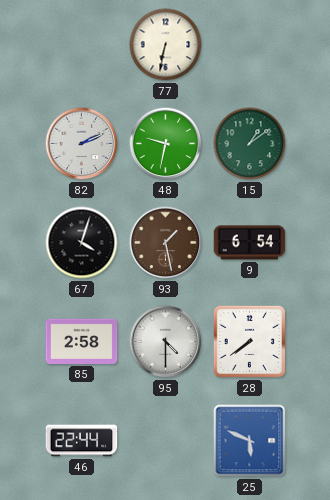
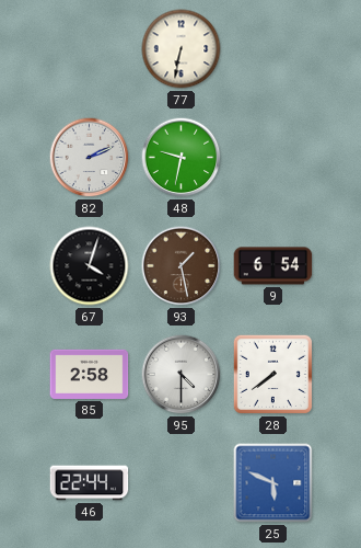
15: 1:09 -> none
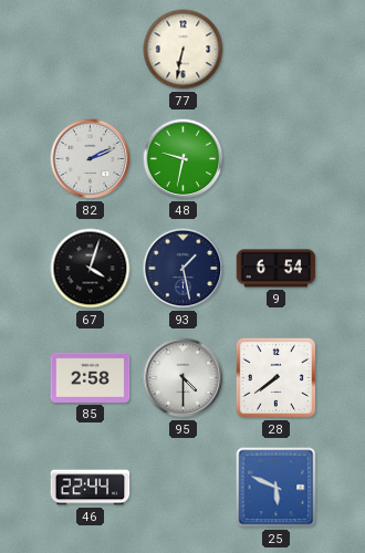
93 dial: brown -> navy
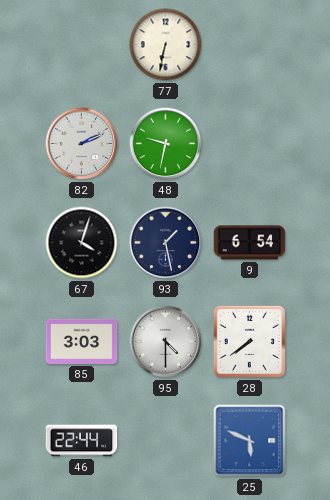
85: 2:58 -> 3:03
